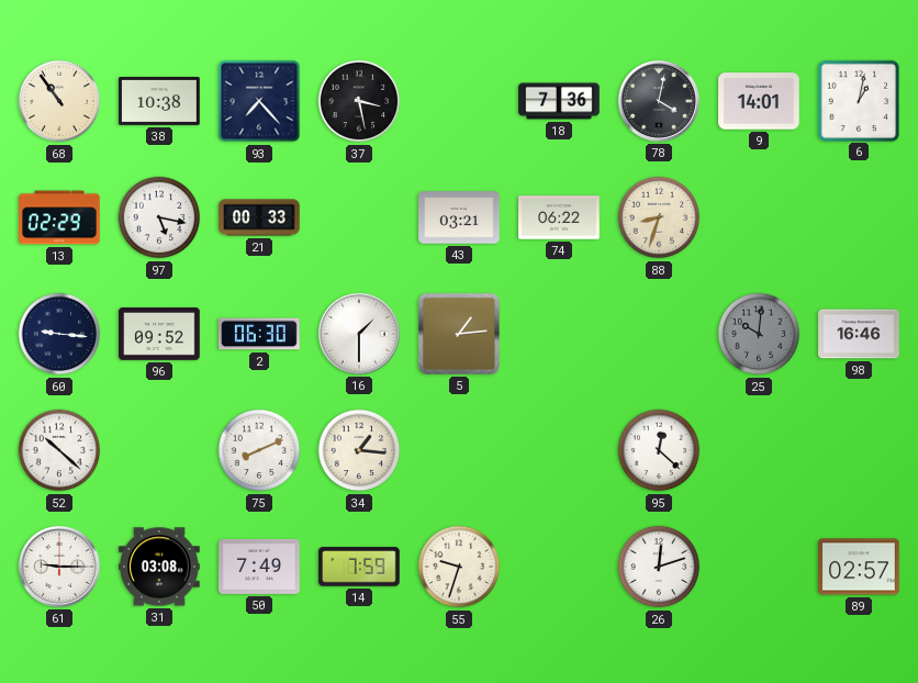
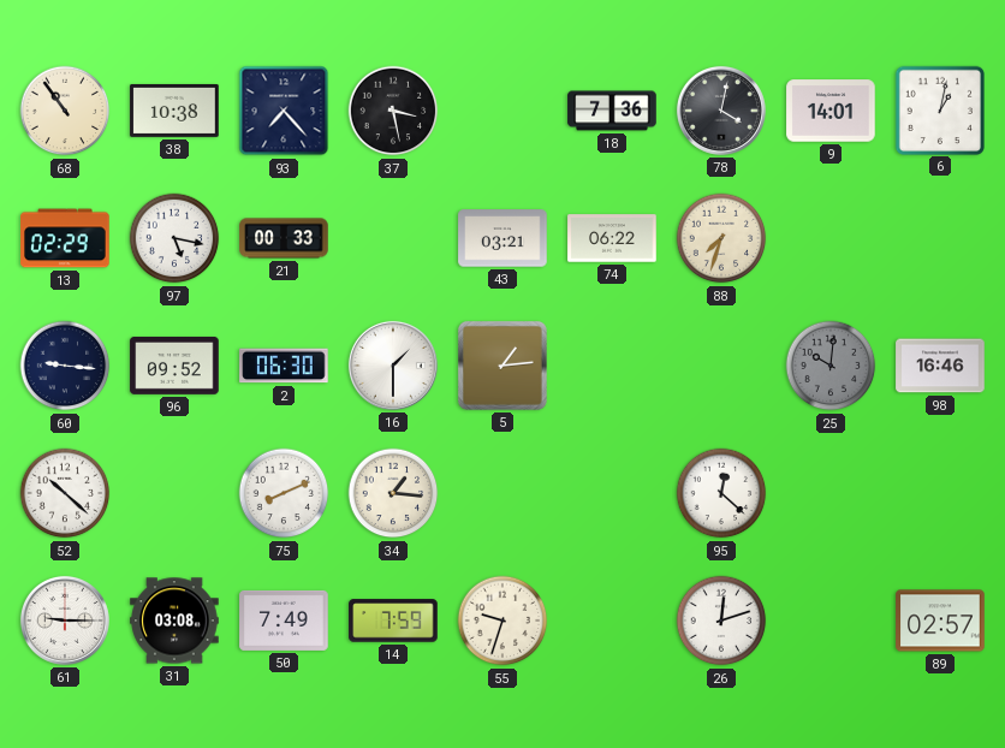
88: 8:33 -> 7:33
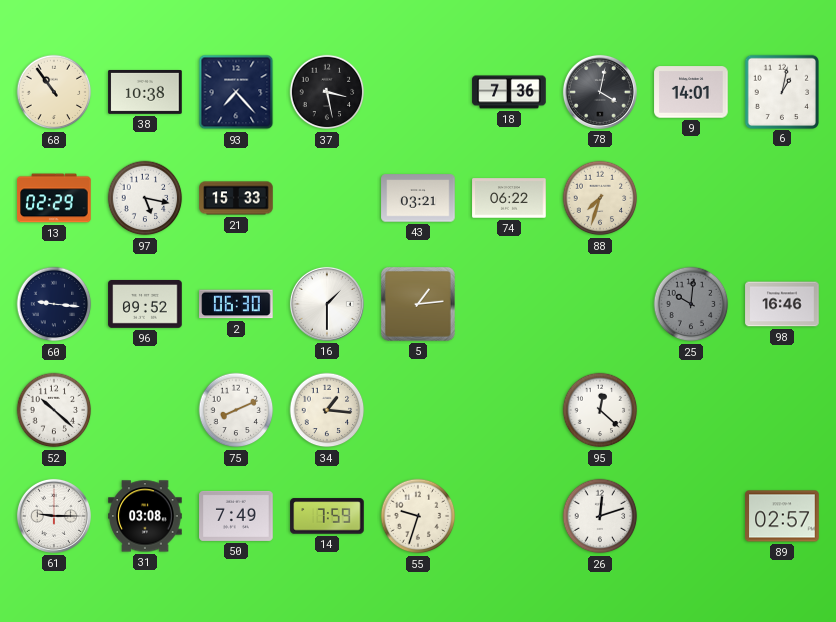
21: 00:33 -> 15:33
